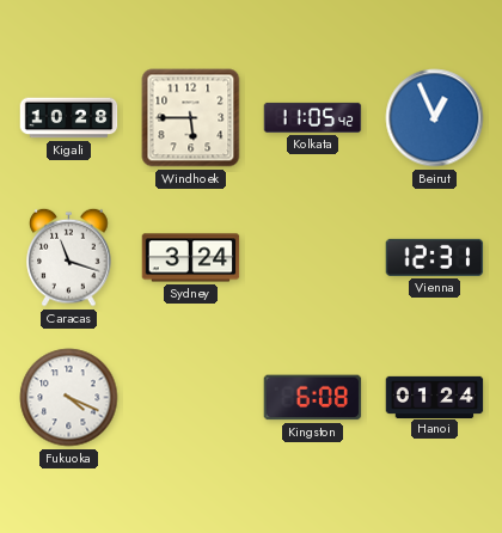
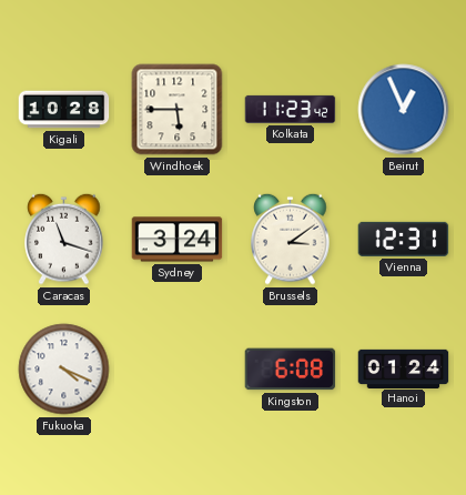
Kolkata: 11:05 -> 11:23
Brussels: none -> 3:09
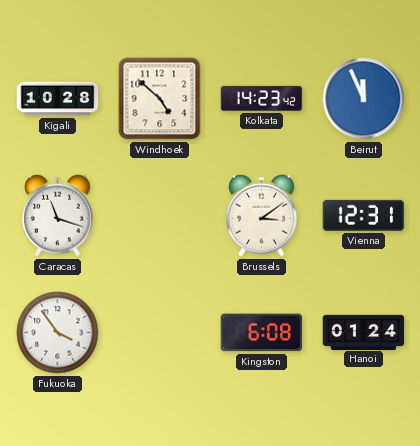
Windhoek: 5:45 -> 4:52
Kolkata: 11:23 -> 14:23
Beirut: 12:56 -> 11:56
Sydney: 3:24 -> none
Fukuoka: 4:19 -> 3:54
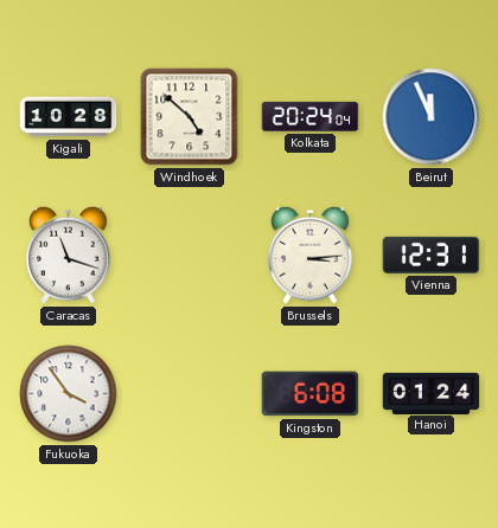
Kolkata: 14:23 -> 20:24
Brussels: 3:09 -> 3:14
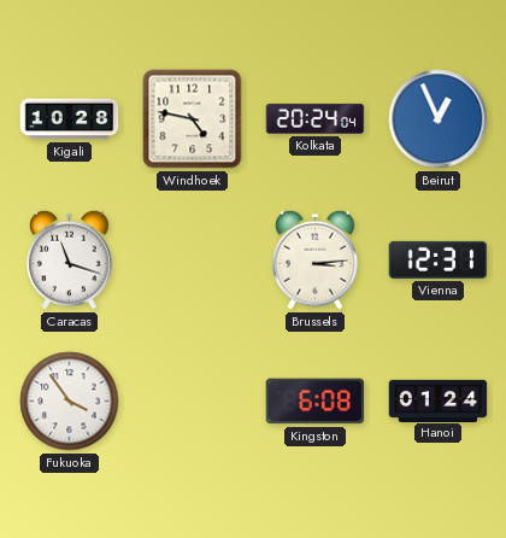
Windhoek: 4:52 -> 4:47
Beirut: 11:56 -> 12:56
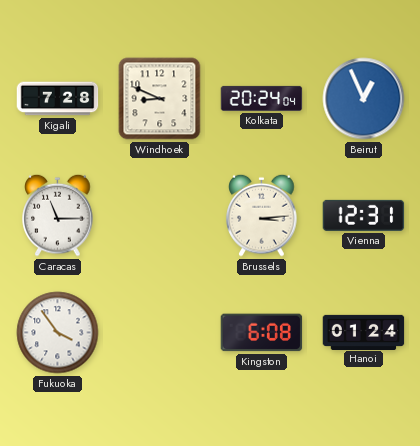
Kigali: 10:28 -> 7:28
Windhoek: 4:47 -> 8:49
Caracas: 11:18 -> 11:15
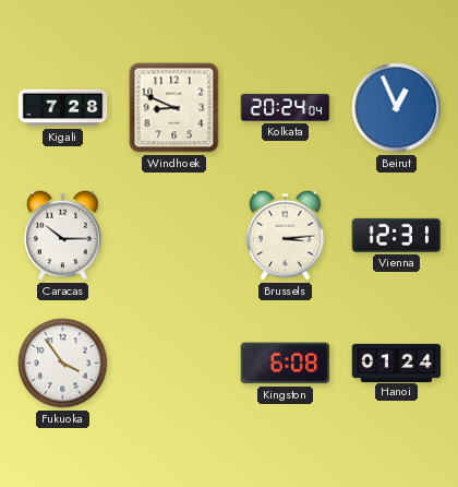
Caracas: 11:15 -> 10:15
